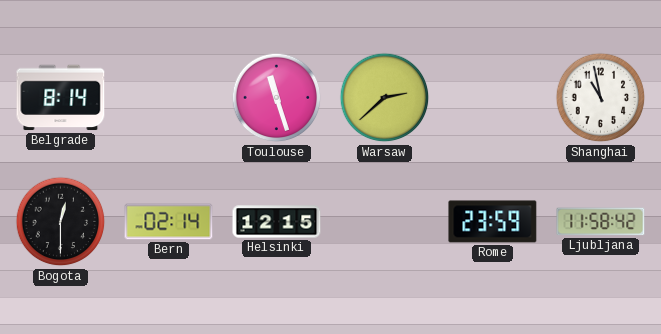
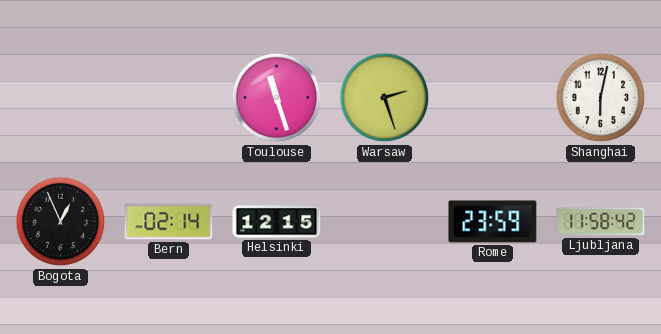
Belgrade: 8:14 -> none
Warsaw: 2:38 -> 2:27
Shanghai: 10:58 -> 6:02
Bogota: 12:30 -> 12:56
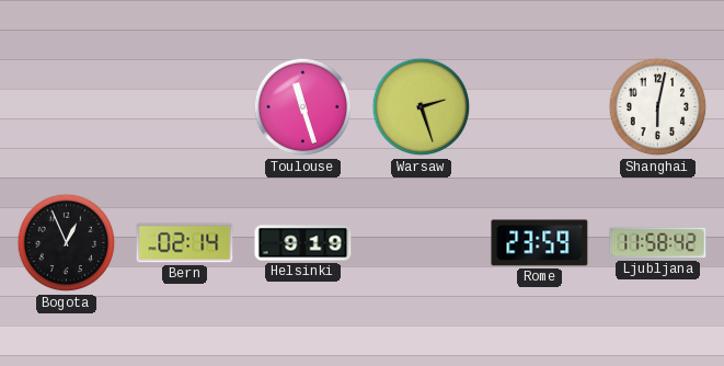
Helsinki: 12:15 -> 9:19
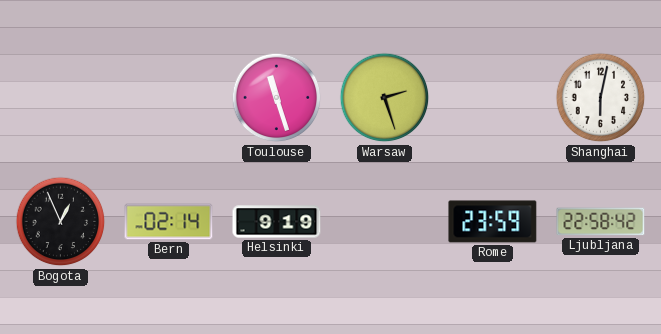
Ljubljana: 11:58 -> 22:58
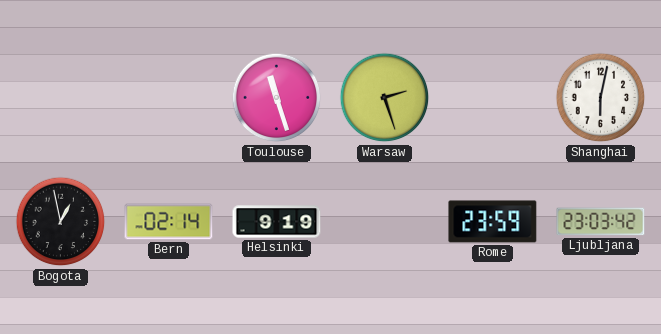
Bogota: 12:56 -> 12:58
Ljubljana: 22:58 -> 23:03
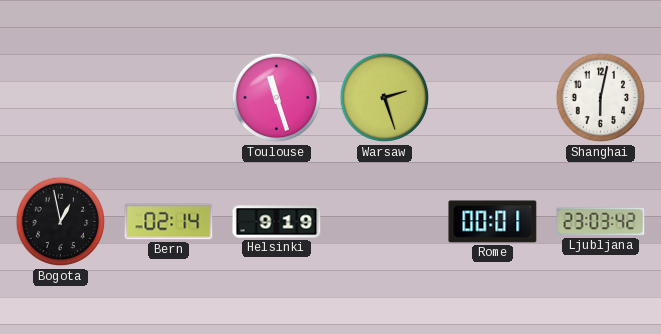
Rome: 23:59 -> 00:01
